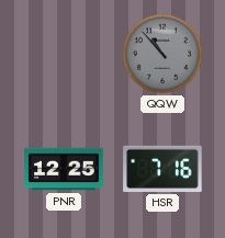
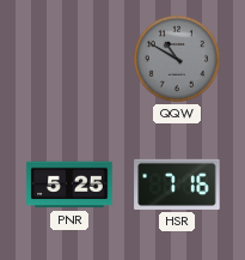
QQW: 10:53 -> 10:50
PNR: 12:25 -> 5:25
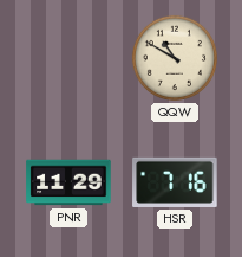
QQW dial: grey -> cream
PNR: 5:25 -> 11:29
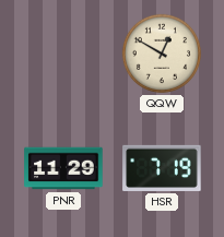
QQW: 10:50 -> 12:50
HSR: 7:16 -> 7:19
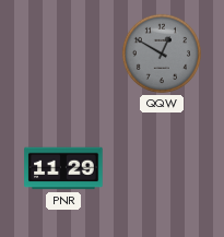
QQW dial: cream -> grey
HSR: 7:19 -> none
